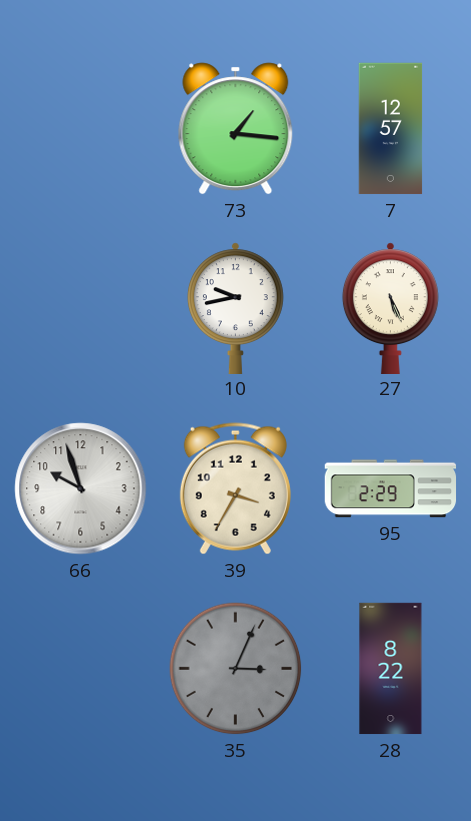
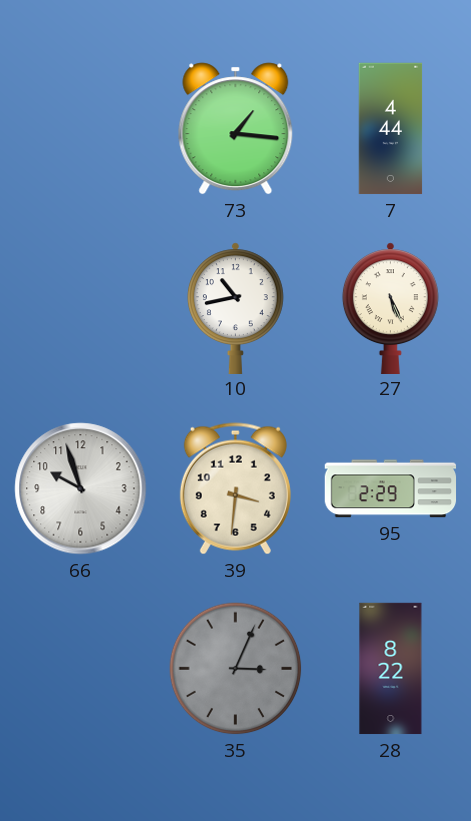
7: 12:57 -> 4:44
10: 9:43 -> 10:43
39: 3:35 -> 3:31
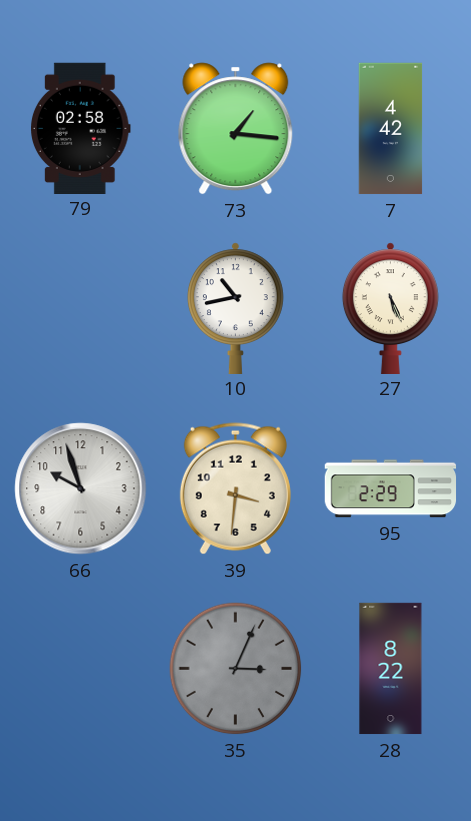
79: none -> 02:58
7: 4:44 -> 4:42
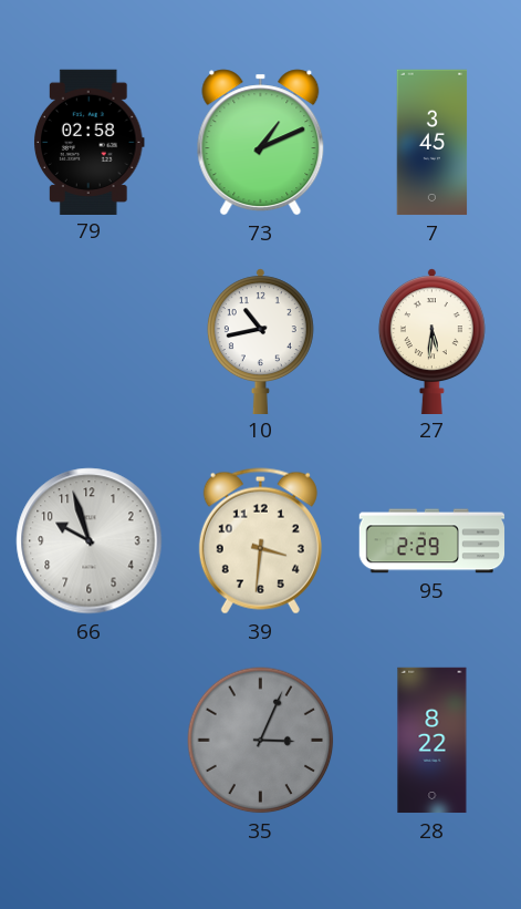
73: 1:16 -> 1:11
7: 4:42 -> 3:45
27: 5:26 -> 5:31
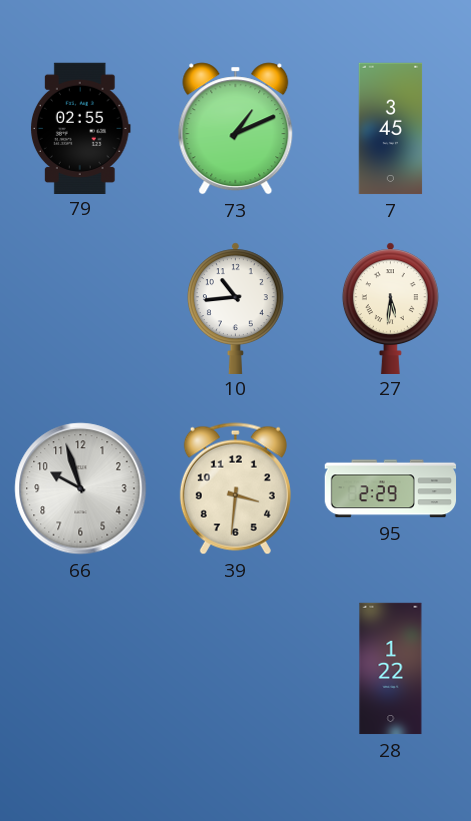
79: 02:58 -> 02:55
10: 10:43 -> 10:44
35: 3:04 -> none
28: 8:22 -> 1:22
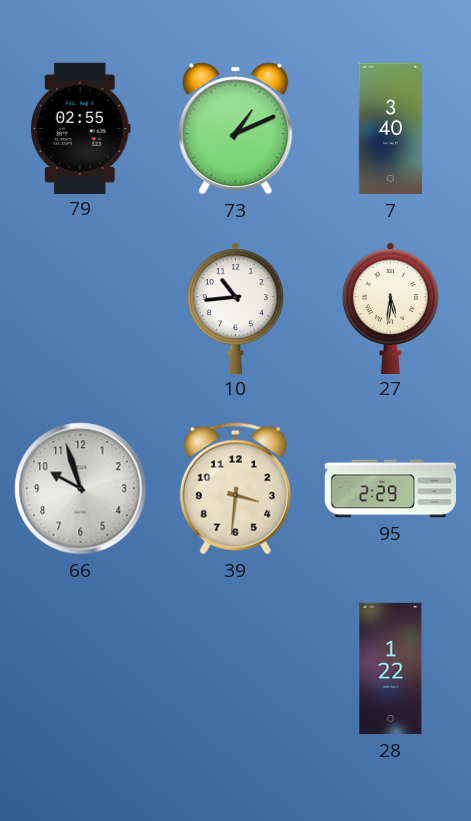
7: 3:45 -> 3:40
